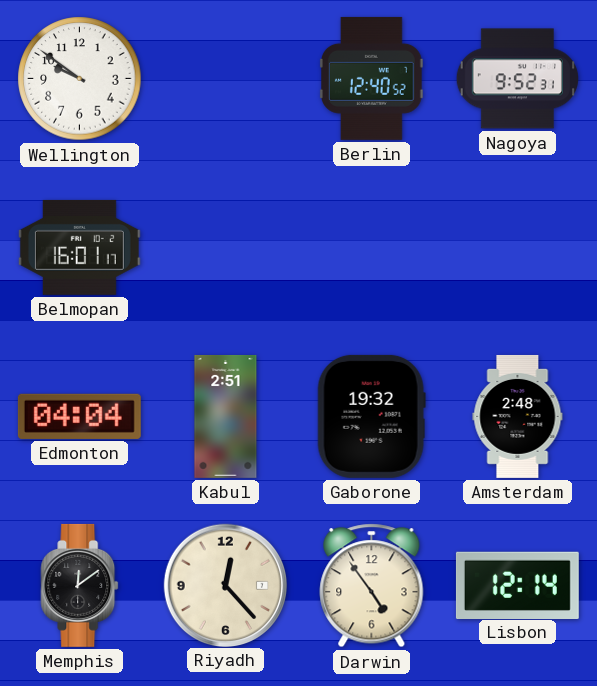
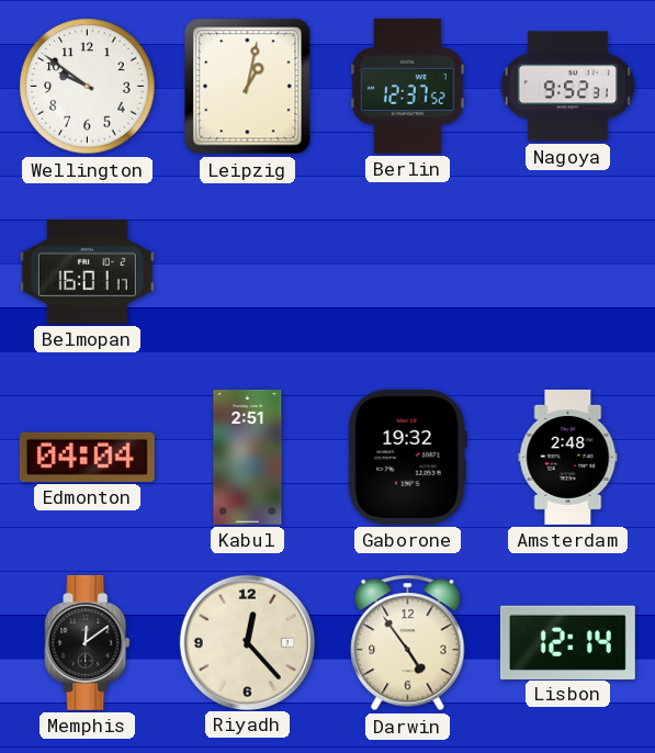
Leipzig: none -> 1:02
Berlin: 12:40 -> 12:37
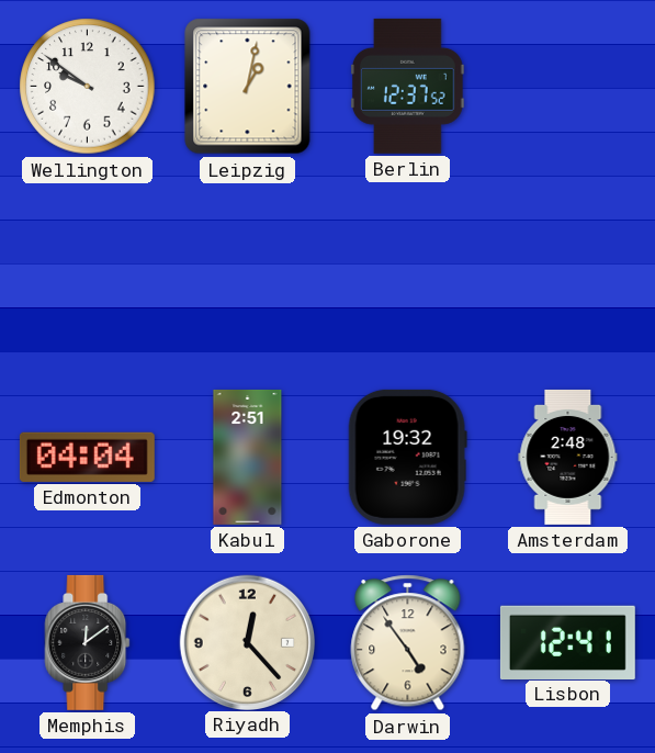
Nagoya: 9:52 -> none
Belmopan: 16:01 -> none
Lisbon: 12:14 -> 12:41
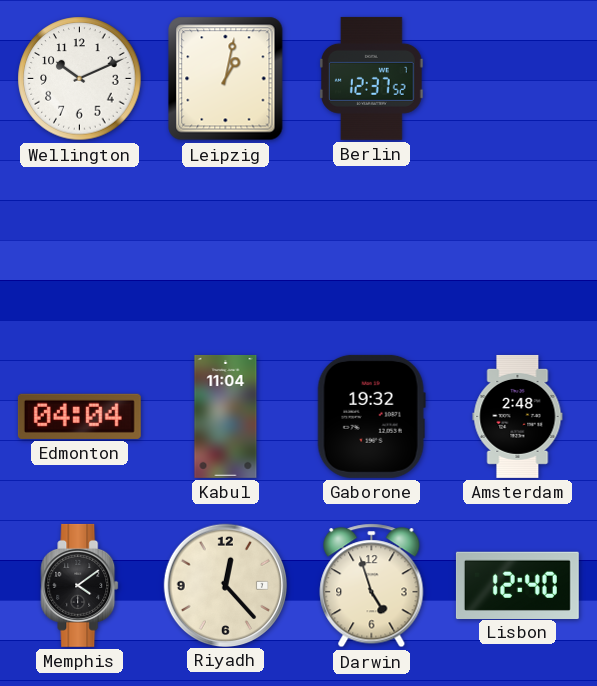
Wellington: 9:51 -> 10:11
Kabul: 2:51 -> 11:04
Memphis: 12:09 -> 4:09
Darwin: 4:54 -> 4:57
Lisbon: 12:41 -> 12:40
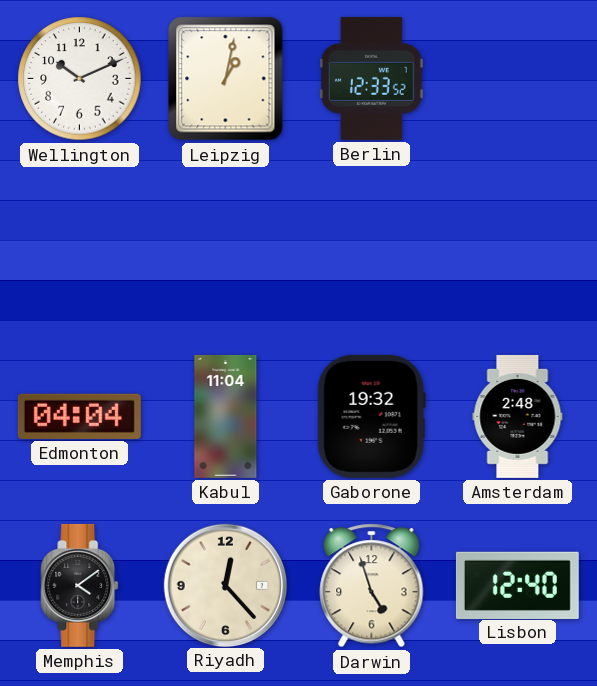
Berlin: 12:37 -> 12:33
